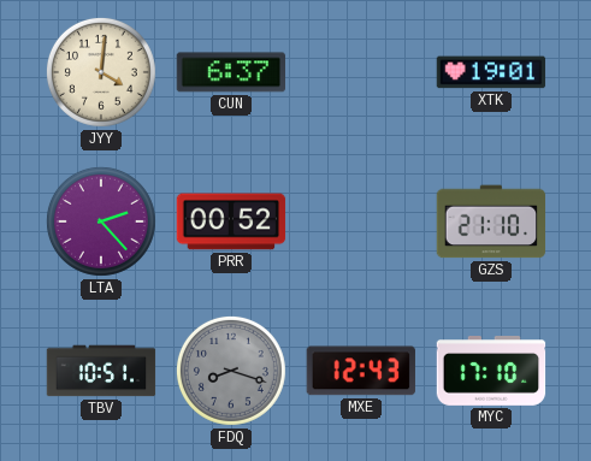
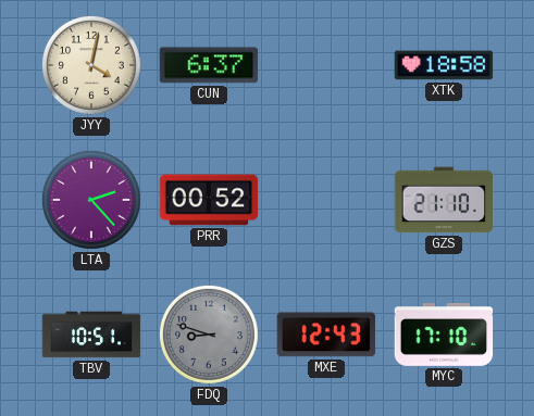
JYY: 4:01 -> 4:02
XTK: 19:01 -> 18:58
FDQ: 8:18 -> 8:48
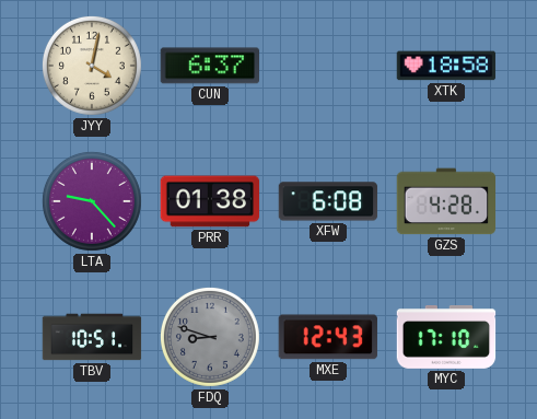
LTA: 2:23 -> 9:23
PRR: 00:52 -> 01:38
XFW: none -> 6:08
GZS: 21:10 -> 4:28
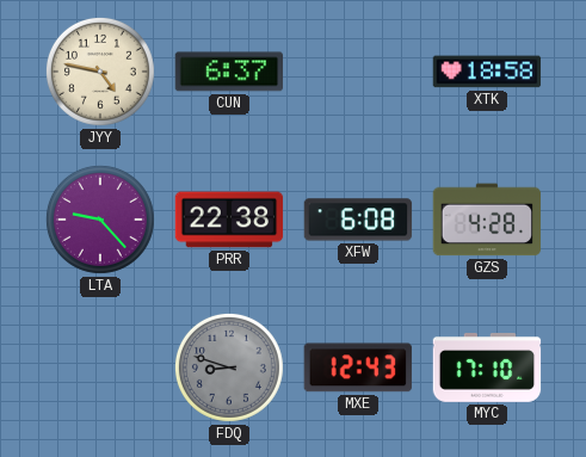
JYY: 4:02 -> 4:47
PRR: 01:38 -> 22:38
TBV: 10:51 -> none
